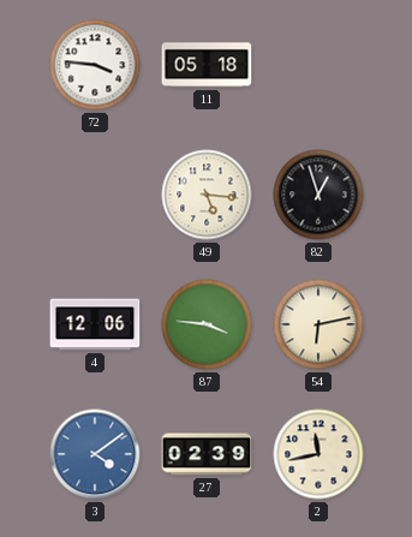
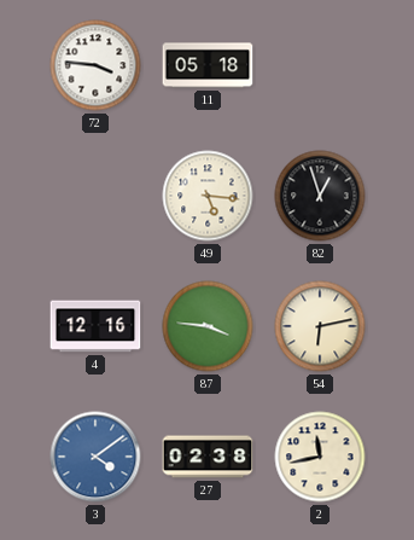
4: 12:06 -> 12:16
27: 02:39 -> 02:38
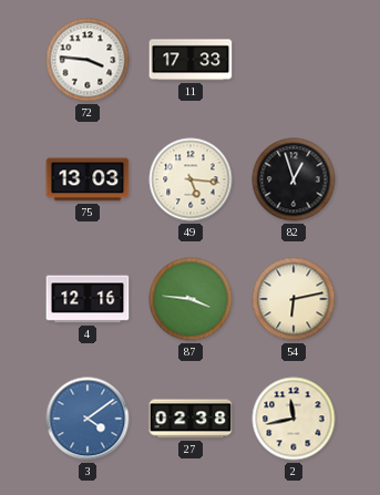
11: 05:18 -> 17:33
75: none -> 13:03
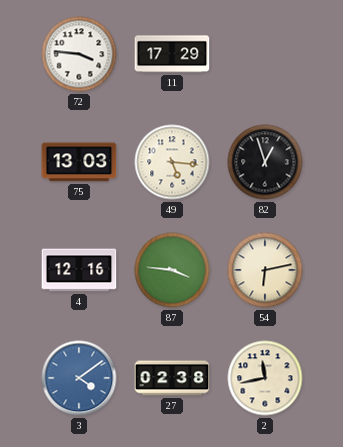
11: 17:33 -> 17:29
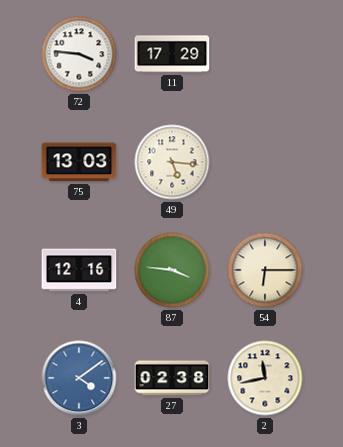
82: 12:57 -> none
54: 6:13 -> 6:15
